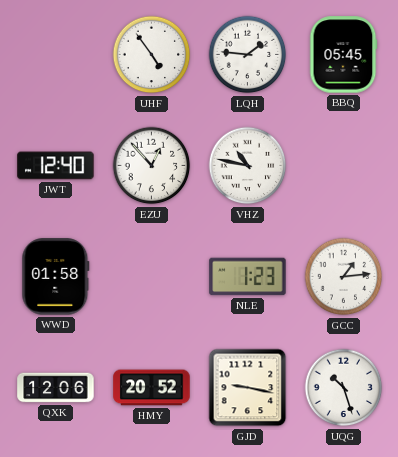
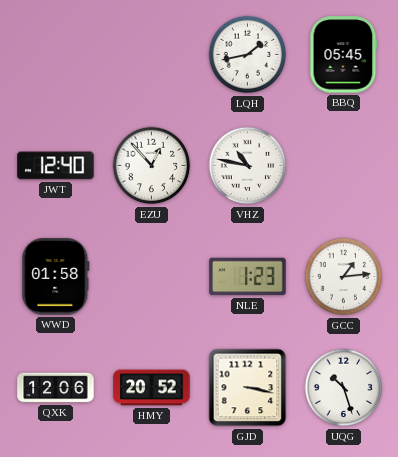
UHF: 4:54 -> none
LQH: 1:46 -> 1:43
GJD: 9:17 -> 3:17
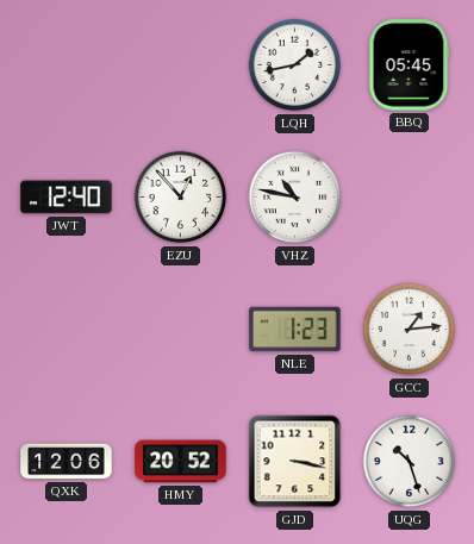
WWD: 01:58 -> none
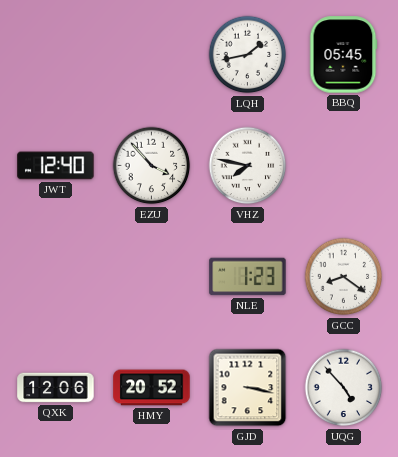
EZU: 12:53 -> 3:53
VHZ: 10:47 -> 7:47
GCC: 1:14 -> 8:21
UQG: 10:27 -> 4:53
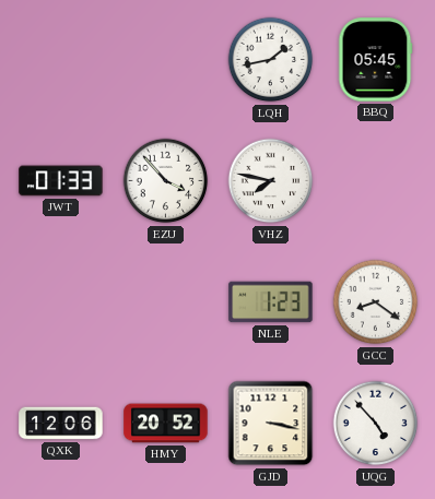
JWT: 12:40 -> 01:33
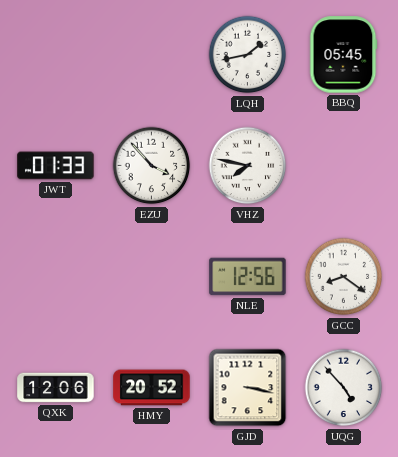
NLE: 1:23 -> 12:56
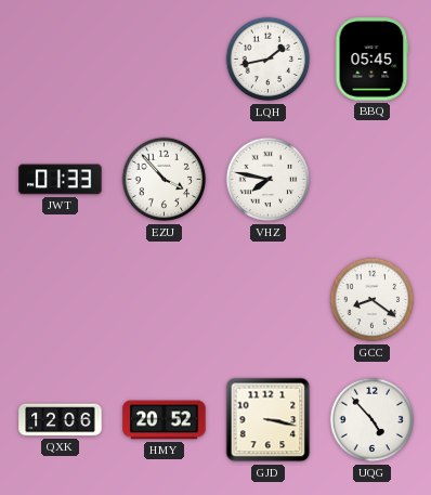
NLE: 12:56 -> none
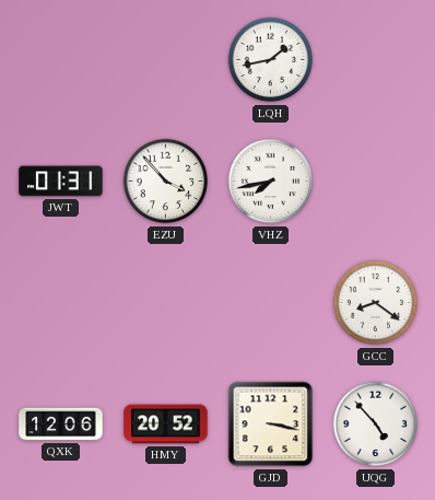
BBQ: 05:45 -> none
JWT: 01:33 -> 01:31
VHZ: 7:47 -> 7:43
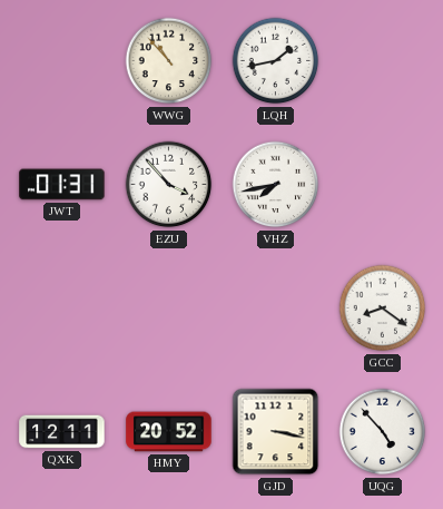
WWG: none -> 10:53
QXK: 12:06 -> 12:11
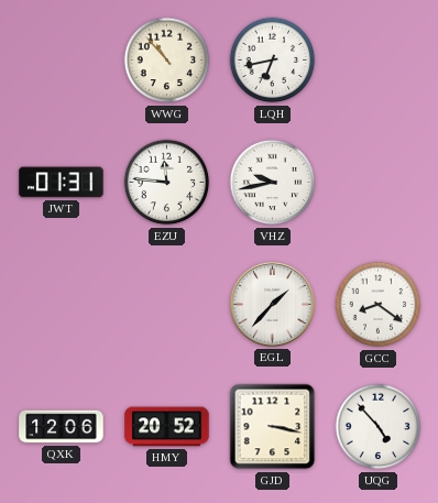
LQH: 1:43 -> 6:43
EZU: 3:53 -> 11:46
VHZ: 7:43 -> 9:43
EGL: none -> 1:37
QXK: 12:11 -> 12:06
